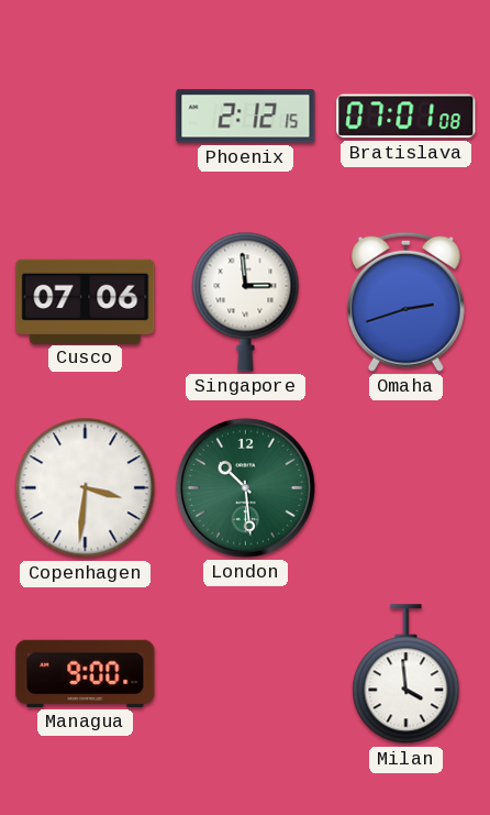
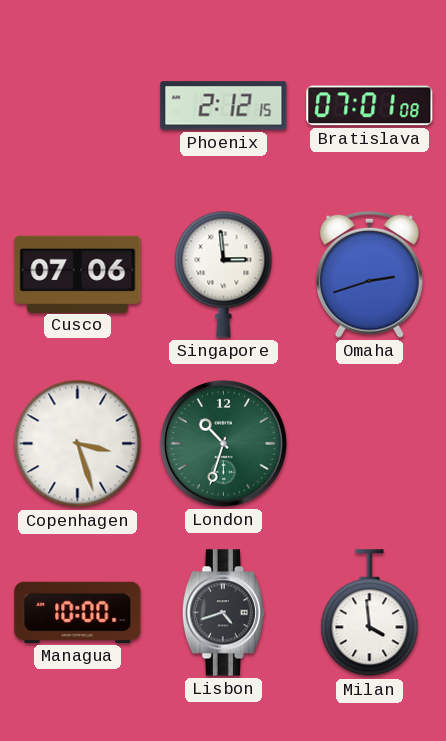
Copenhagen: 3:31 -> 3:27
London: 10:29 -> 10:33
Managua: 9:00 -> 10:00
Lisbon: none -> 4:42
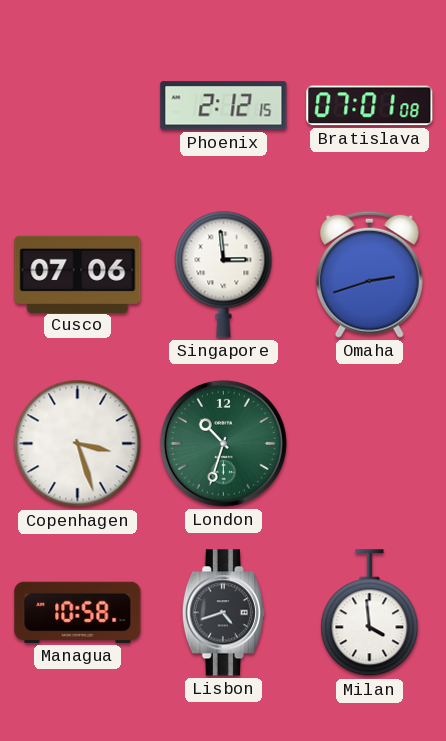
Managua: 10:00 -> 10:58
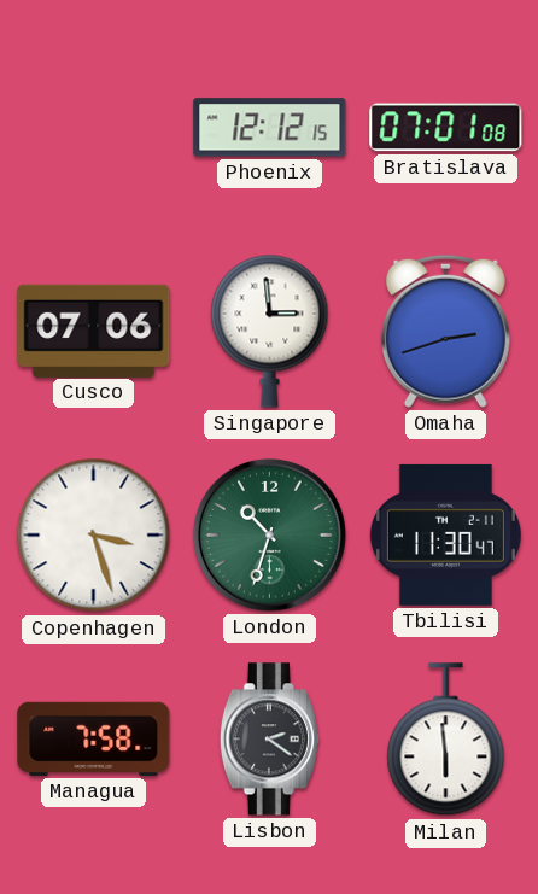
Phoenix: 2:12 -> 12:12
Tbilisi: none -> 11:30
Managua: 10:58 -> 7:58
Lisbon: 4:42 -> 2:21
Milan: 3:59 -> 5:59
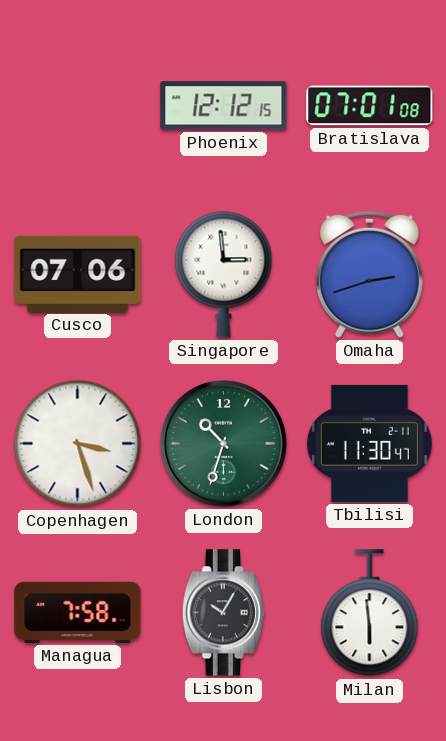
Lisbon: 2:21 -> 10:05
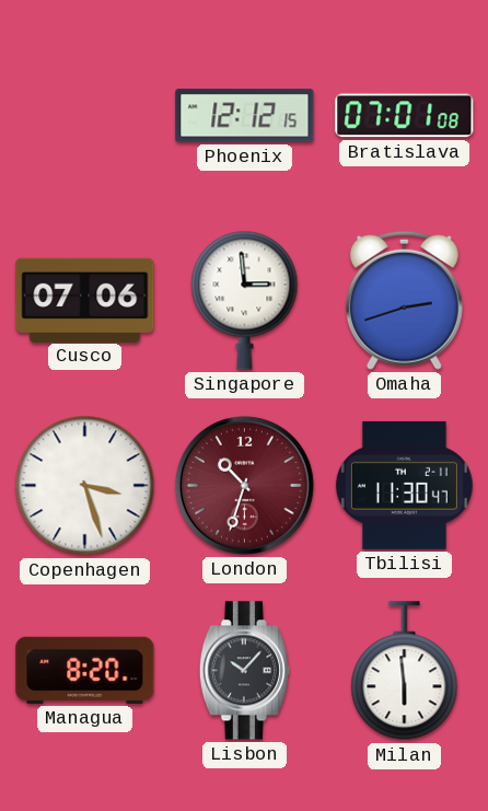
London dial: green -> burgundy
Managua: 7:58 -> 8:20
Lisbon: 10:05 -> 10:07
